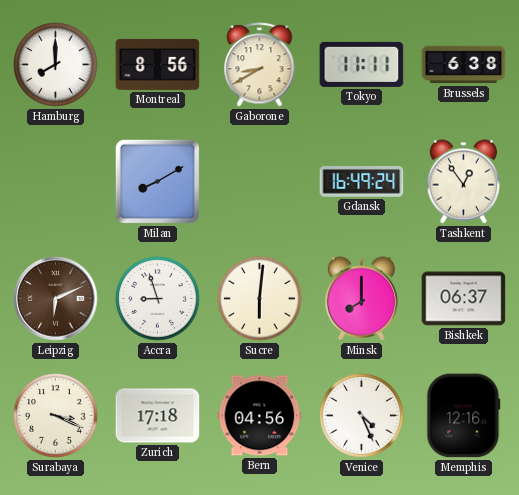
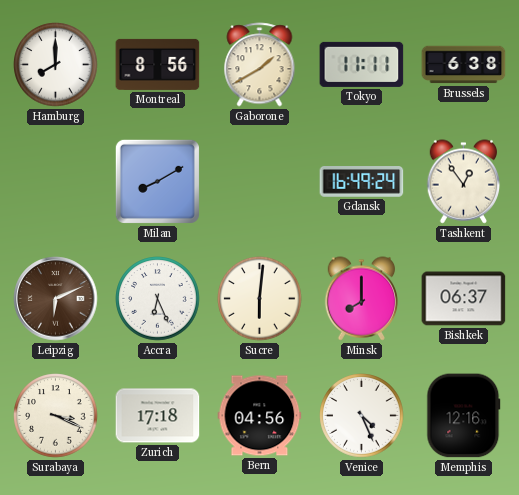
Gaborone: 8:40 -> 1:40
Accra: 8:57 -> 6:26
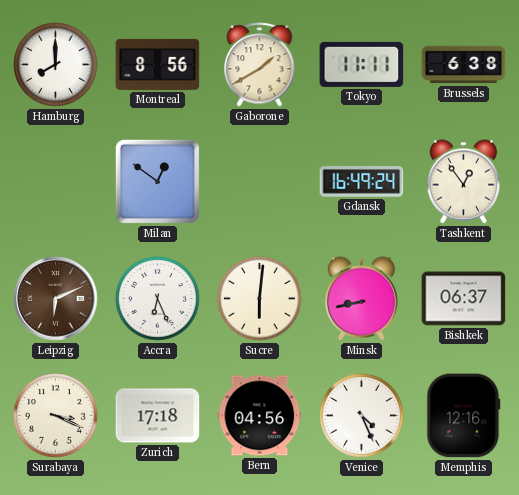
Milan: 8:10 -> 12:51
Minsk: 8:00 -> 8:43
